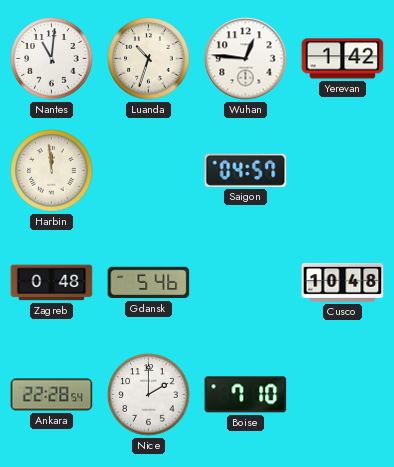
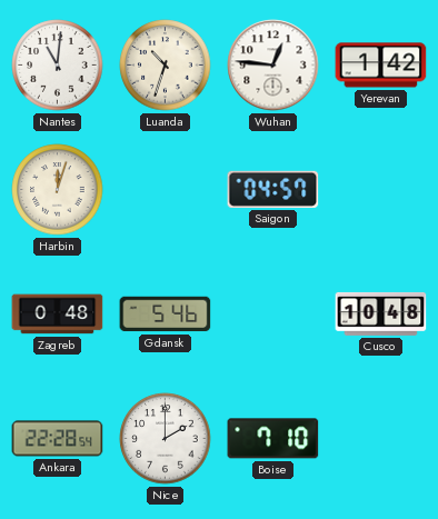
Harbin: 11:59 -> 12:03
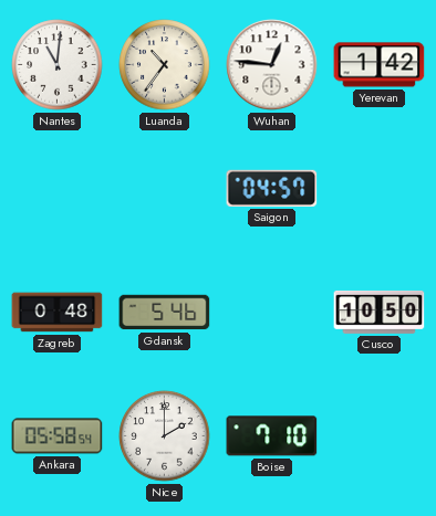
Luanda: 10:33 -> 10:36
Harbin: 12:03 -> none
Cusco: 10:48 -> 10:50
Ankara: 22:28 -> 05:58
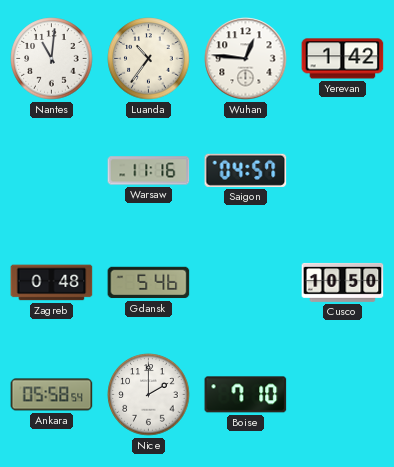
Warsaw: none -> 11:16
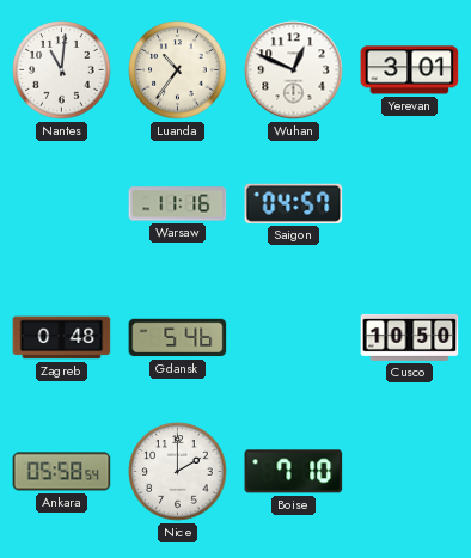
Wuhan: 12:46 -> 12:49
Yerevan: 1:42 -> 3:01
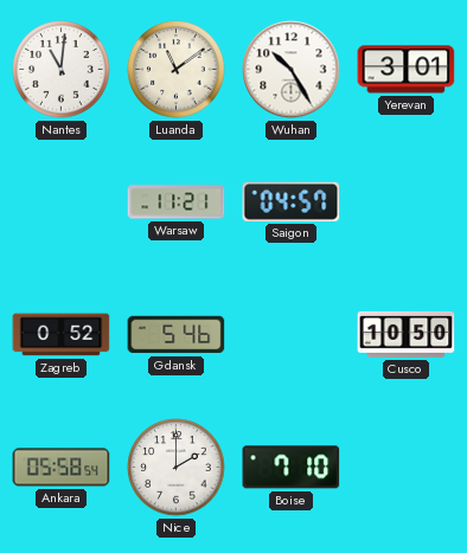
Luanda: 10:36 -> 11:09
Wuhan: 12:49 -> 10:25
Warsaw: 11:16 -> 11:21
Zagreb: 0:48 -> 0:52
